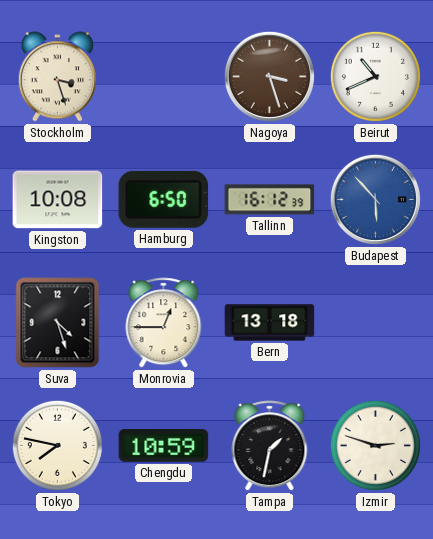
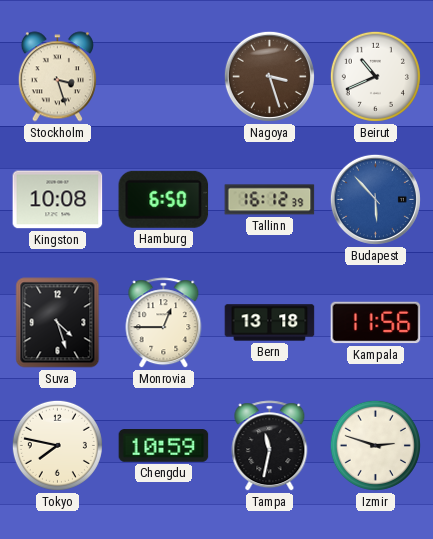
Kampala: none -> 11:56
Tampa: 1:32 -> 11:32
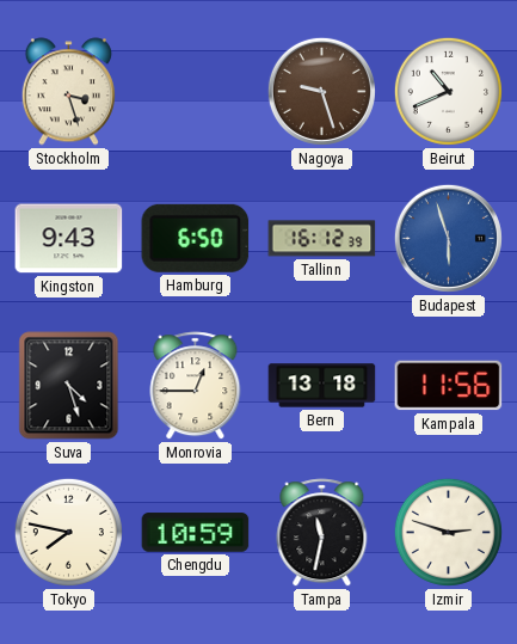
Nagoya: 3:27 -> 9:27
Kingston: 10:08 -> 9:43
Budapest: 5:53 -> 5:57
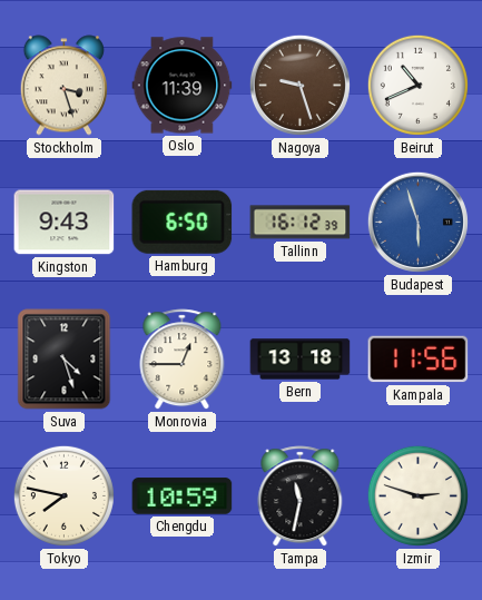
Oslo: none -> 11:39
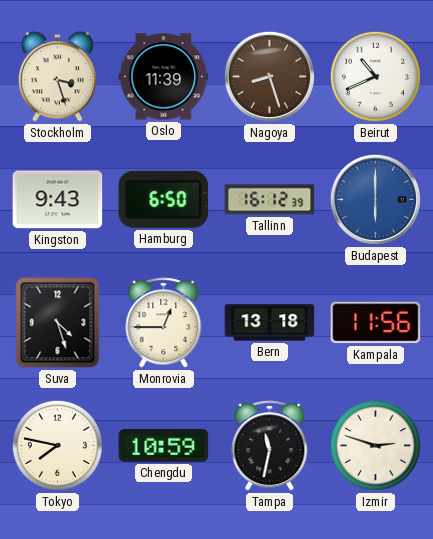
Nagoya: 9:27 -> 8:27
Budapest: 5:57 -> 6:00
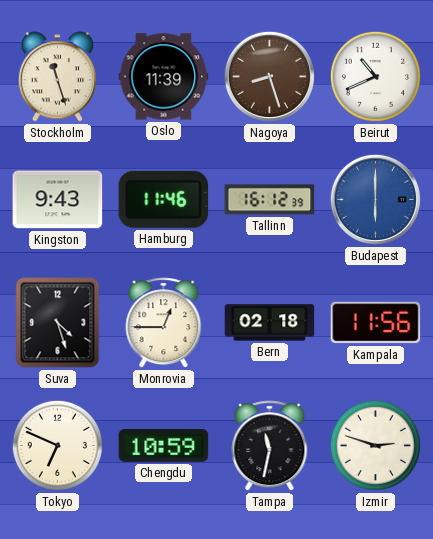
Stockholm: 3:27 -> 11:27
Hamburg: 6:50 -> 11:46
Bern: 13:18 -> 02:18
Tokyo: 7:47 -> 6:49
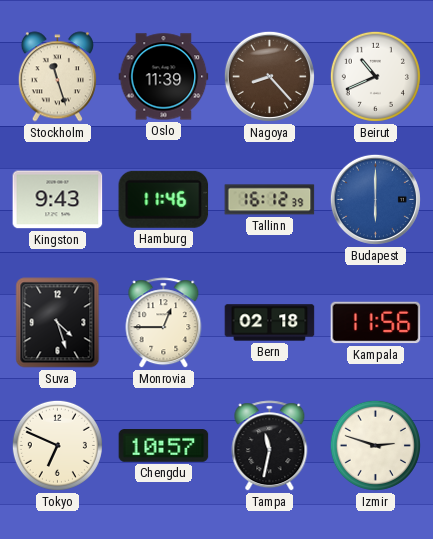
Nagoya: 8:27 -> 8:23
Chengdu: 10:59 -> 10:57
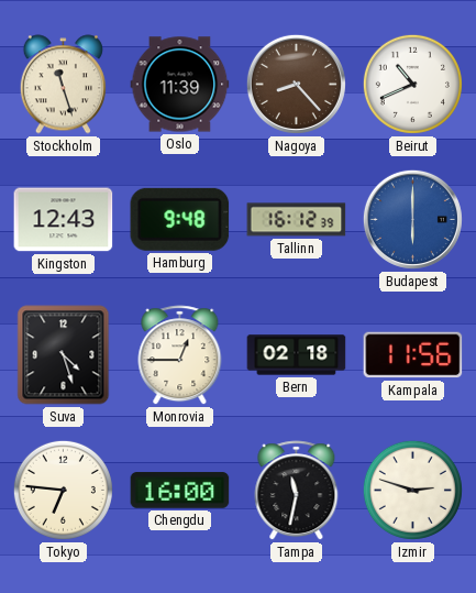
Kingston: 9:43 -> 12:43
Hamburg: 11:46 -> 9:48
Tokyo: 6:49 -> 6:46
Chengdu: 10:57 -> 16:00
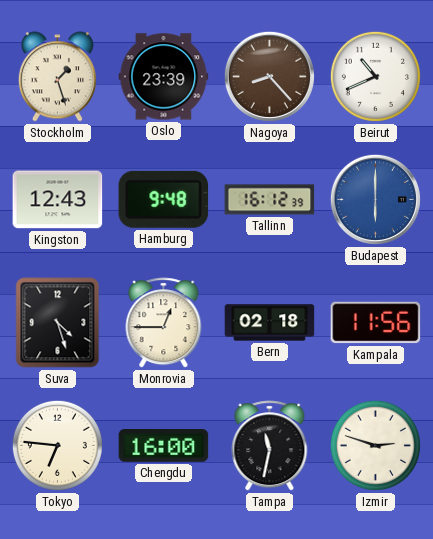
Stockholm: 11:27 -> 1:27
Oslo: 11:39 -> 23:39
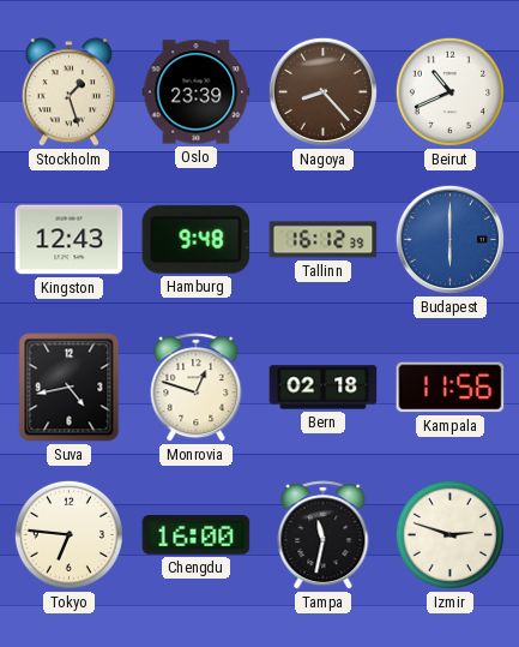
Suva: 4:27 -> 4:43
Monrovia: 12:45 -> 12:48
